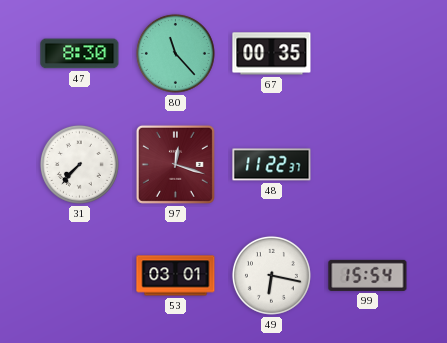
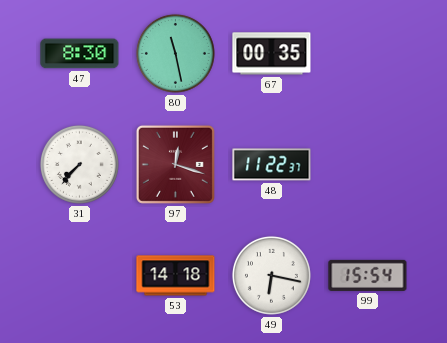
80: 11:23 -> 11:28
53: 03:01 -> 14:18
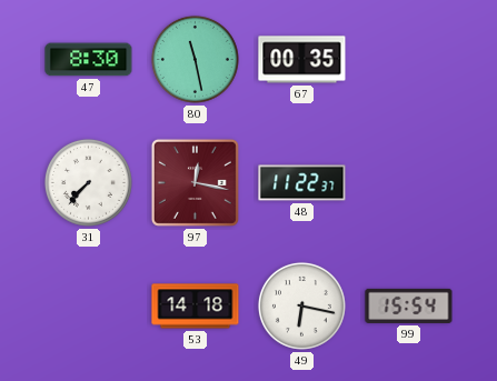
97: 12:18 -> 12:17
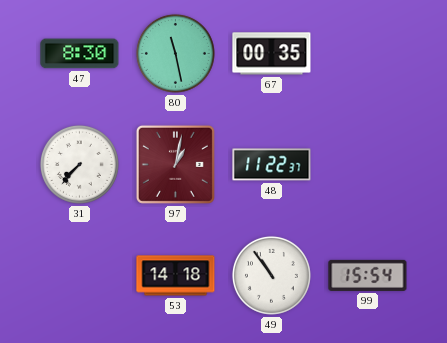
97: 12:17 -> 1:02
49: 6:17 -> 10:54
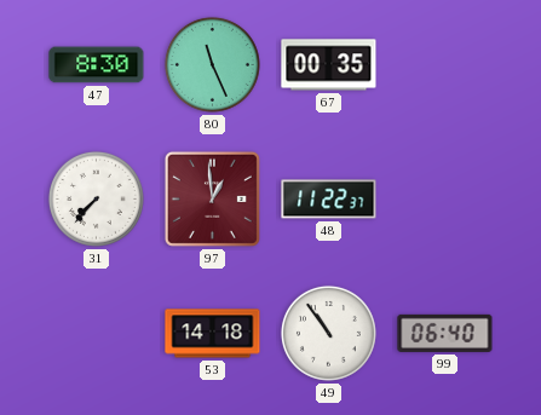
80: 11:28 -> 11:26
97: 1:02 -> 12:59
99: 15:54 -> 06:40
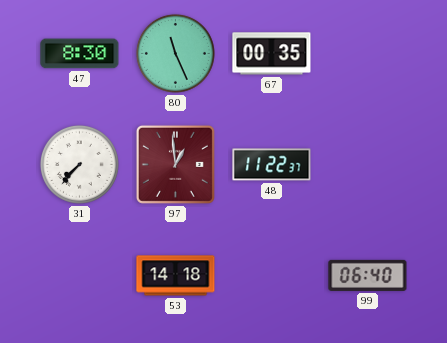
49: 10:54 -> none
